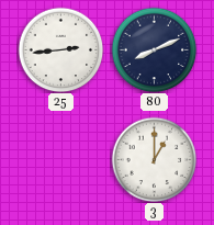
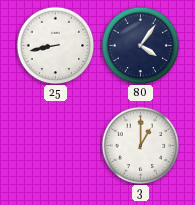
25: 2:44 -> 8:43
80: 8:11 -> 4:06
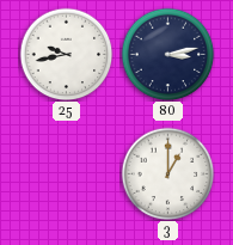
25: 8:43 -> 9:43
80: 4:06 -> 3:13
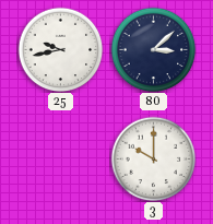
80: 3:13 -> 3:08
3: 1:00 -> 10:00
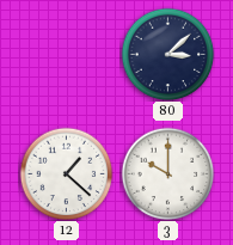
25: 9:43 -> none
12: none -> 1:22
